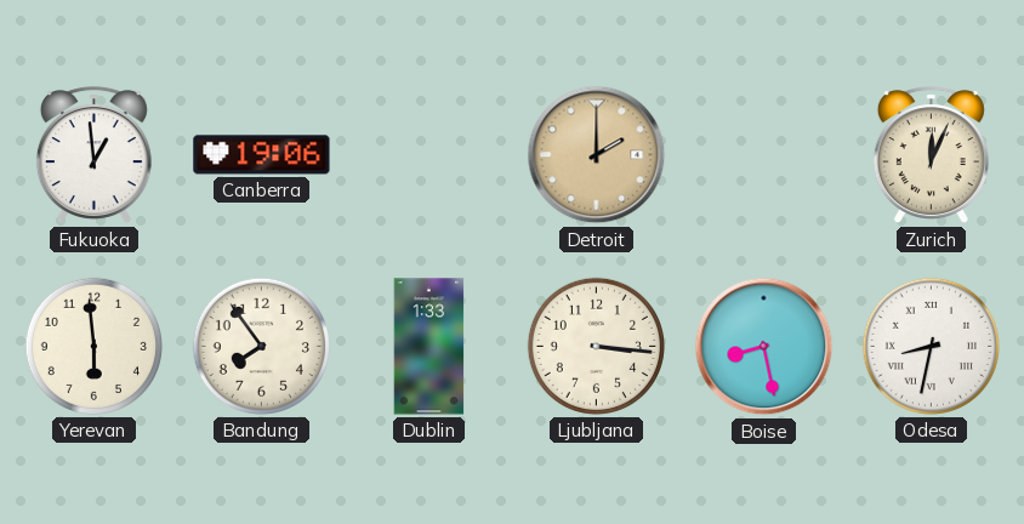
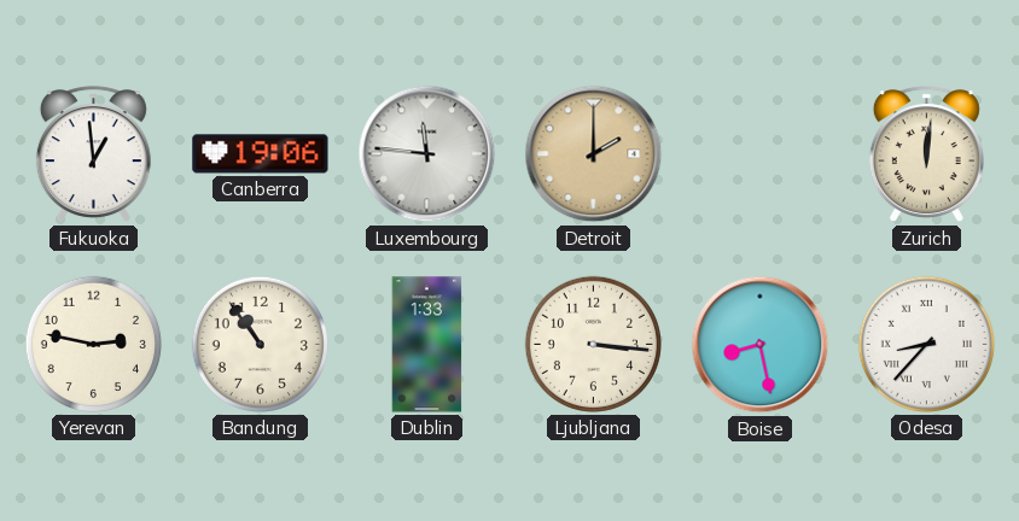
Luxembourg: none -> 11:46
Zurich: 12:04 -> 12:01
Yerevan: 5:59 -> 2:47
Bandung: 7:54 -> 10:54
Odesa: 8:32 -> 8:37
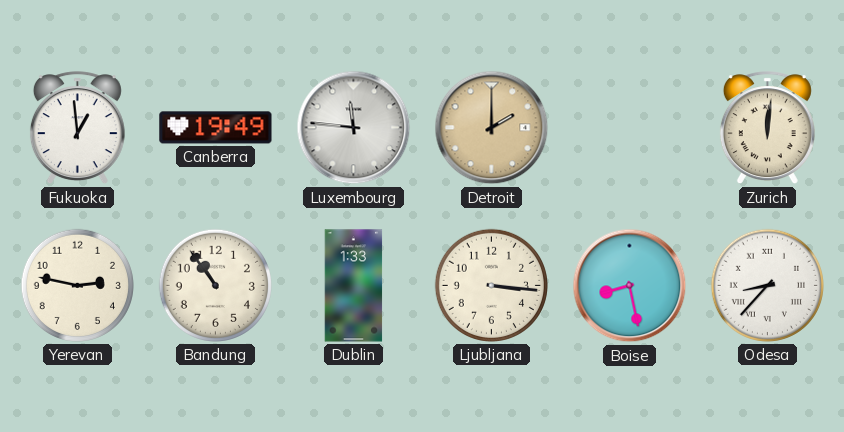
Canberra: 19:06 -> 19:49
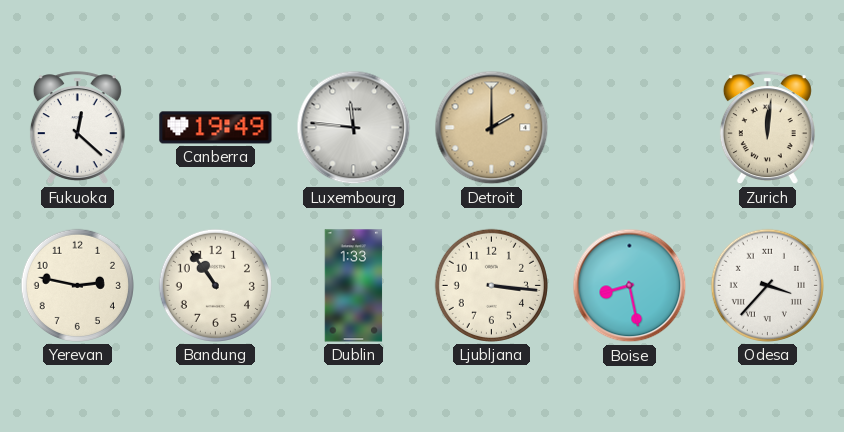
Fukuoka: 12:59 -> 12:22
Odesa: 8:37 -> 3:37
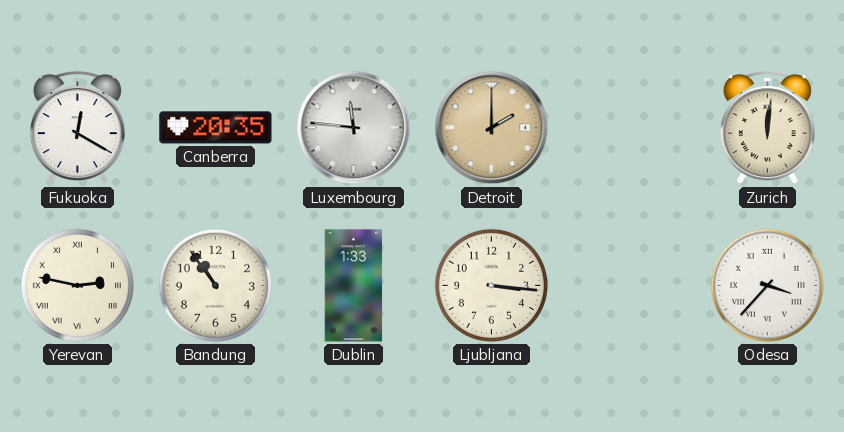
Fukuoka: 12:22 -> 12:20
Canberra: 19:49 -> 20:35
Yerevan numerals: Arabic -> Roman
Boise: 8:28 -> none
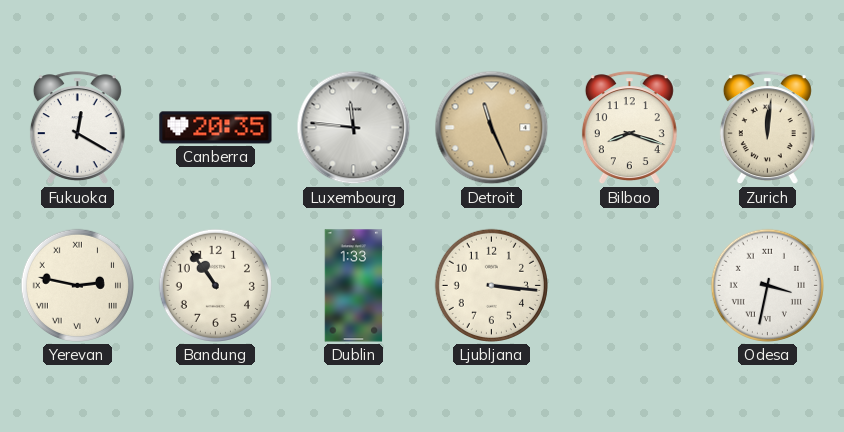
Detroit: 2:00 -> 11:26
Bilbao: none -> 8:18
Odesa: 3:37 -> 3:32
